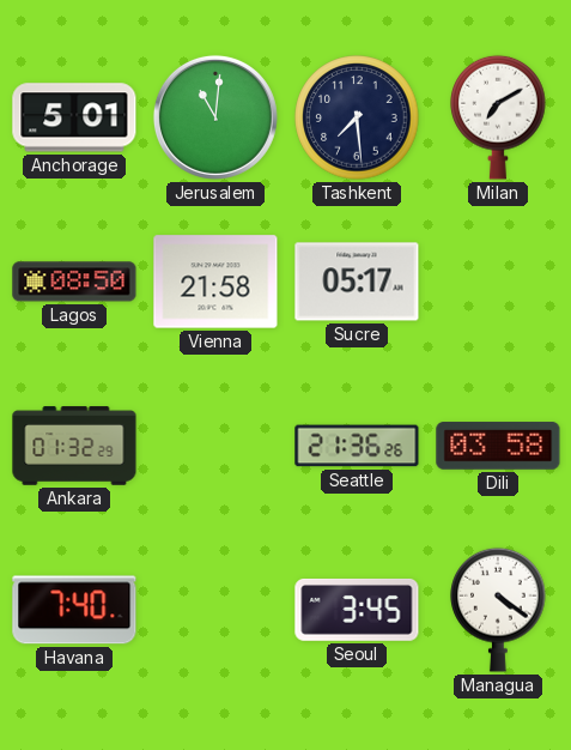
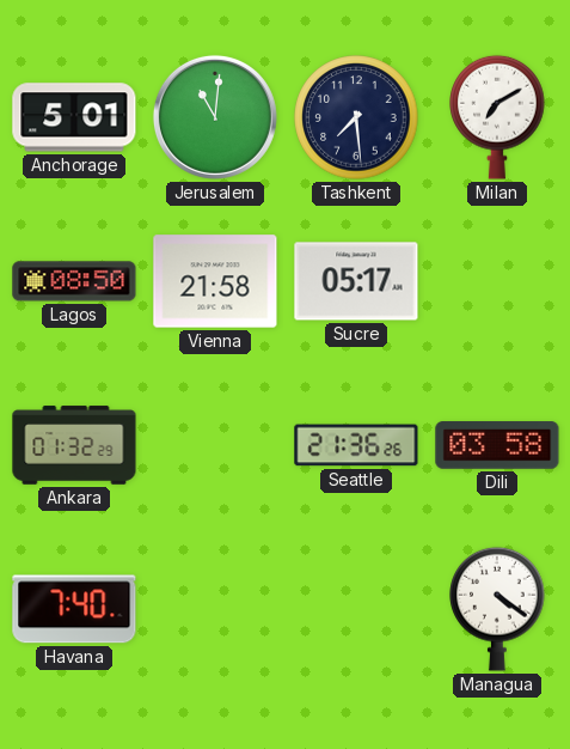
Seoul: 3:45 -> none
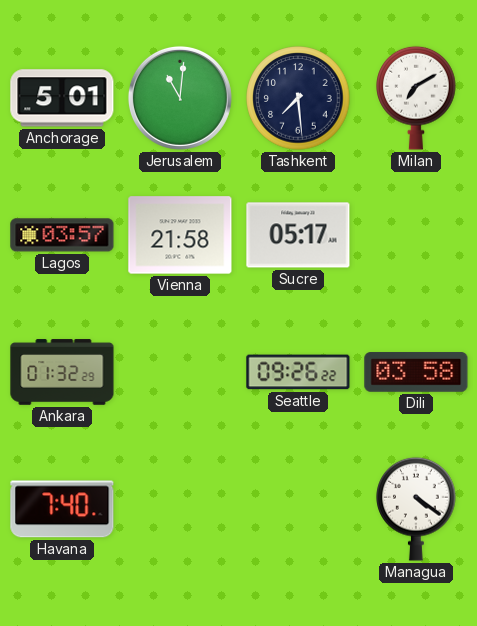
Lagos: 08:50 -> 03:57
Seattle: 21:36 -> 09:26
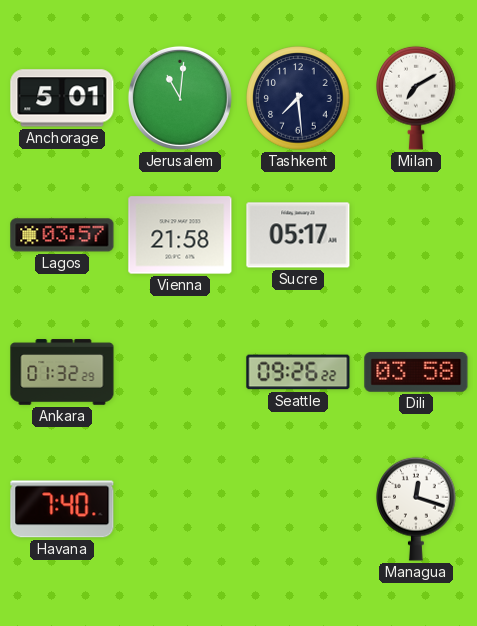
Managua: 4:21 -> 12:18
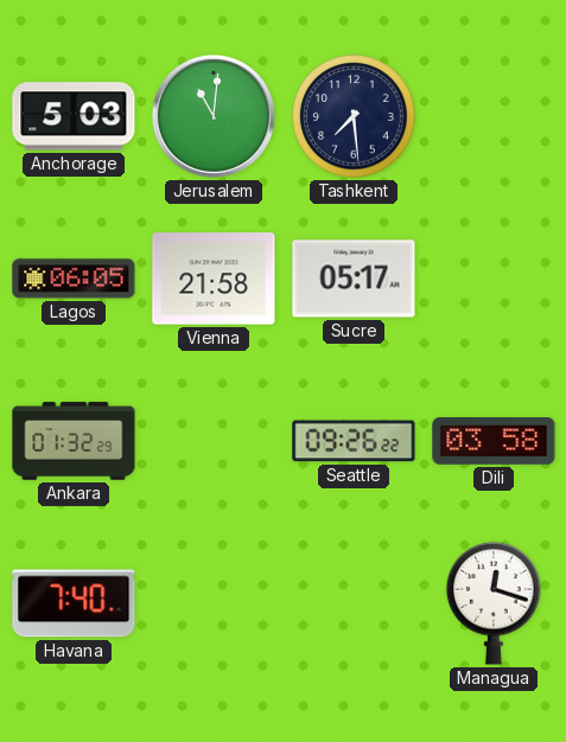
Anchorage: 5:01 -> 5:03
Milan: 7:10 -> none
Lagos: 03:57 -> 06:05
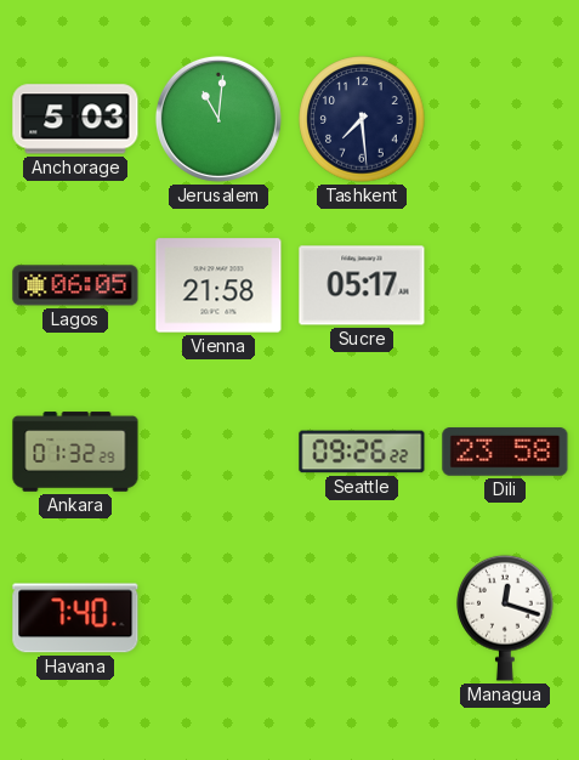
Dili: 03:58 -> 23:58
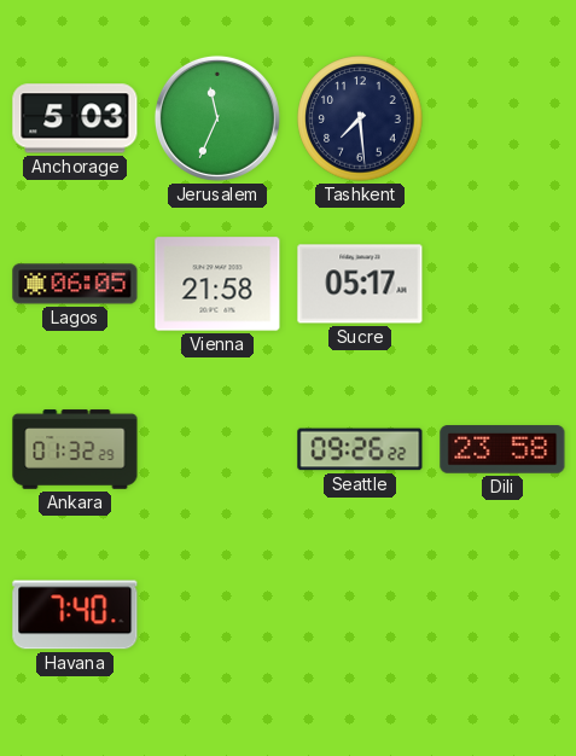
Jerusalem: 11:01 -> 11:34
Managua: 12:18 -> none
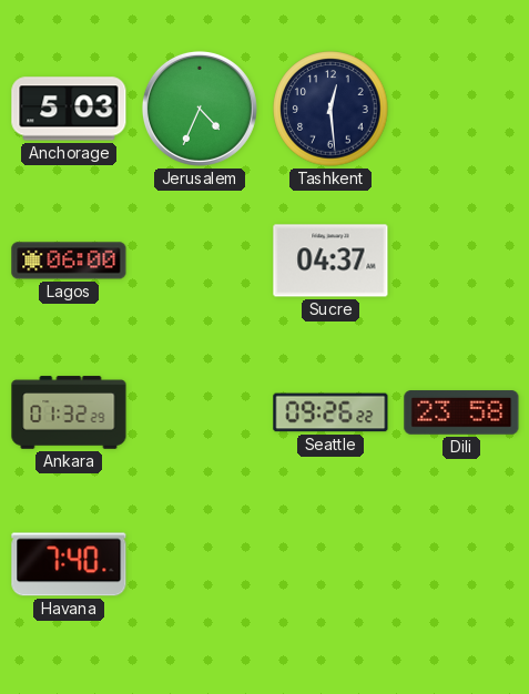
Jerusalem: 11:34 -> 4:34
Tashkent: 7:29 -> 12:29
Lagos: 06:05 -> 06:00
Vienna: 21:58 -> none
Sucre: 05:17 -> 04:37
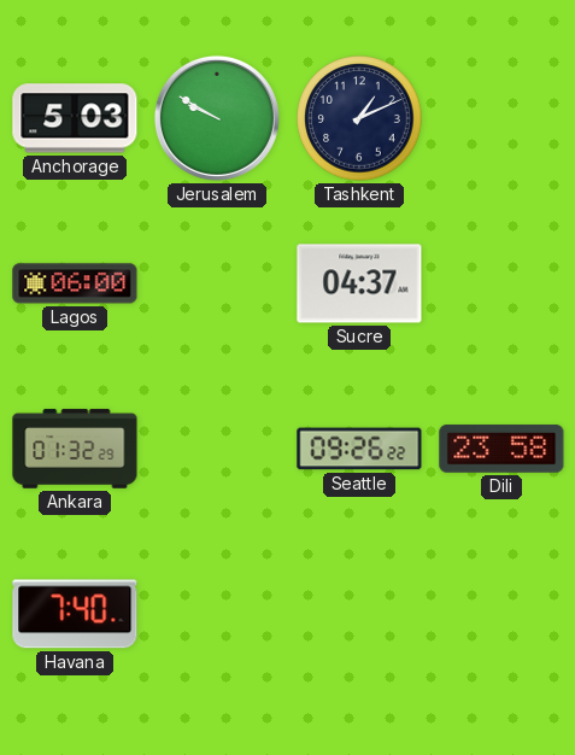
Jerusalem: 4:34 -> 9:50
Tashkent: 12:29 -> 1:11
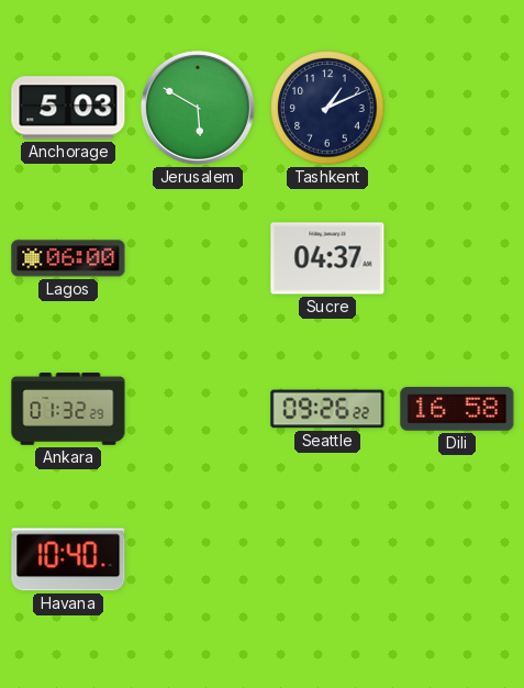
Jerusalem: 9:50 -> 5:50
Dili: 23:58 -> 16:58
Havana: 7:40 -> 10:40
